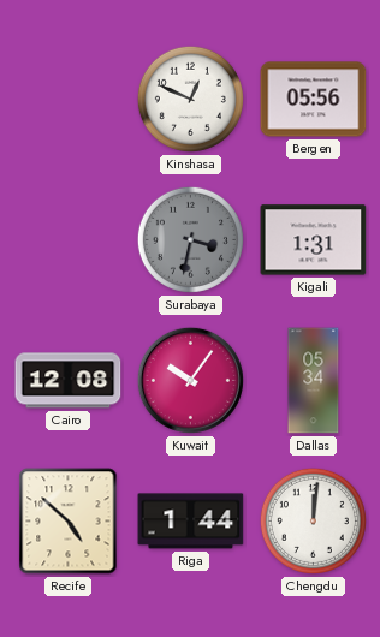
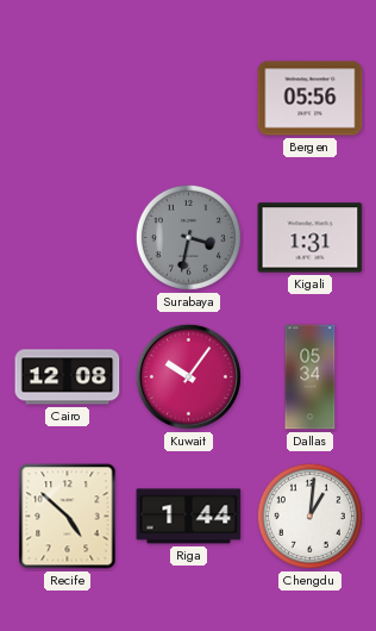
Kinshasa: 12:49 -> none
Chengdu: 12:01 -> 1:01
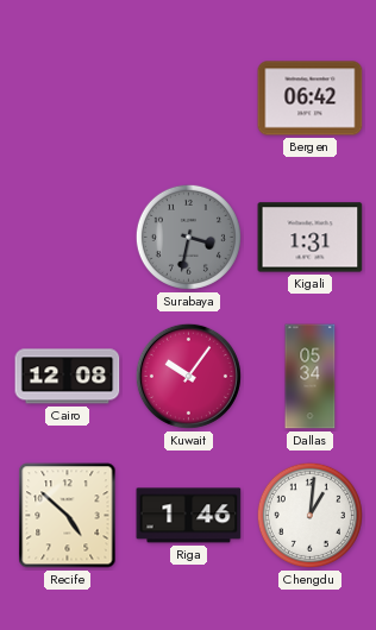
Bergen: 05:56 -> 06:42
Riga: 1:44 -> 1:46
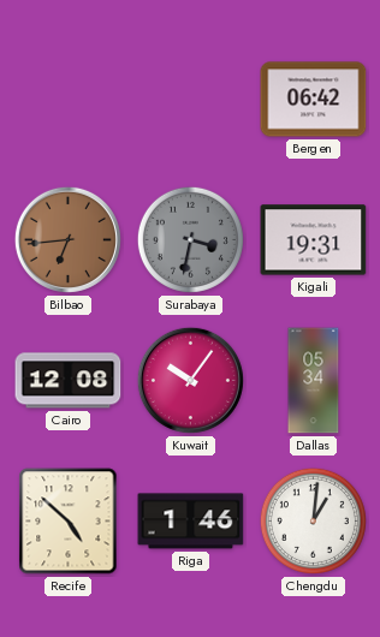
Bilbao: none -> 6:44
Kigali: 1:31 -> 19:31
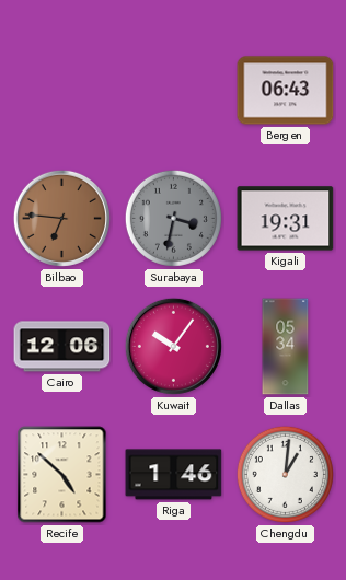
Bergen: 06:42 -> 06:43
Bilbao: 6:44 -> 6:46
Cairo: 12:08 -> 12:06
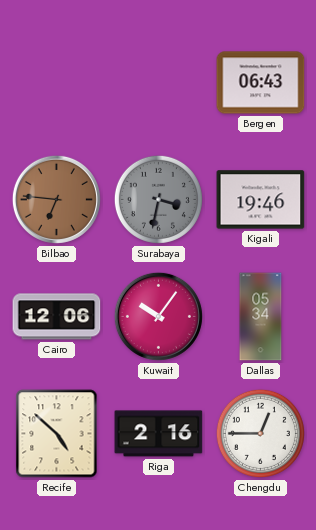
Kigali: 19:31 -> 19:46
Riga: 1:46 -> 2:16
Chengdu: 1:01 -> 12:45
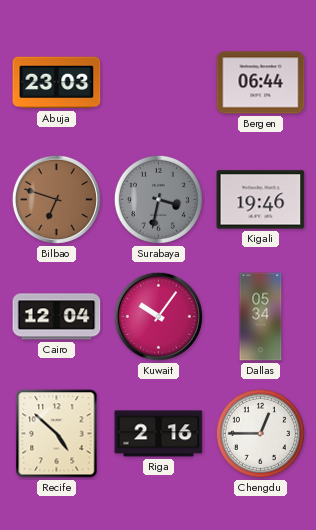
Abuja: none -> 23:03
Bergen: 06:43 -> 06:44
Bilbao: 6:46 -> 6:48
Cairo: 12:06 -> 12:04
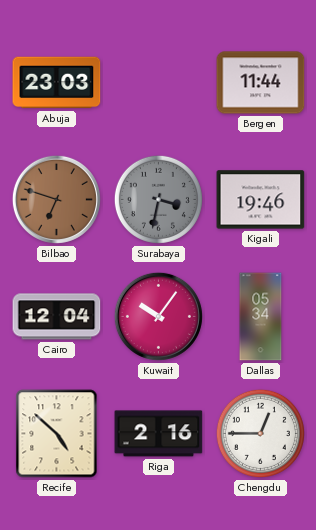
Bergen: 06:44 -> 11:44
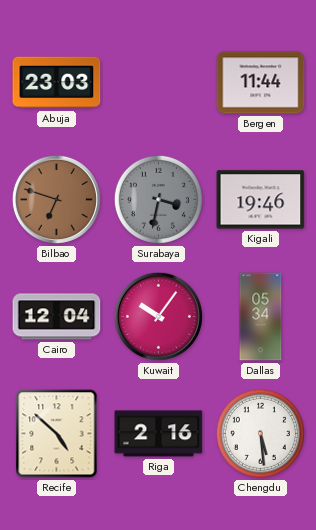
Chengdu: 12:45 -> 5:29
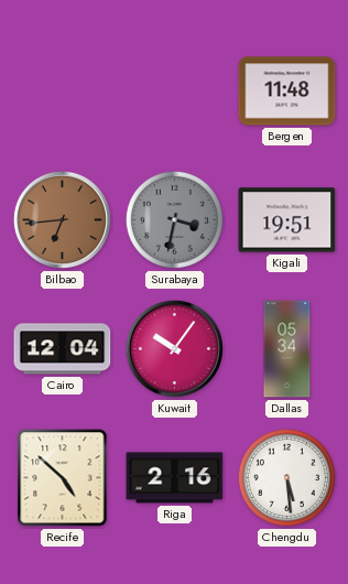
Abuja: 23:03 -> none
Bergen: 11:44 -> 11:48
Bilbao: 6:48 -> 6:44
Kigali: 19:46 -> 19:51
